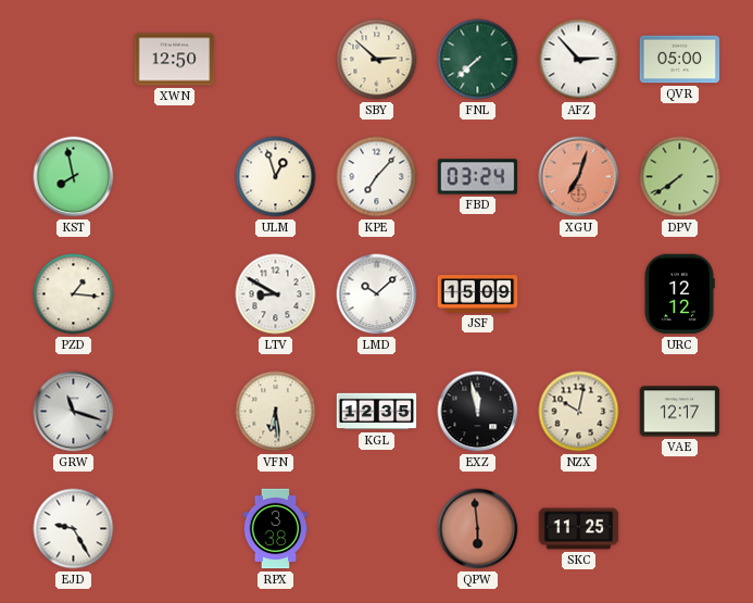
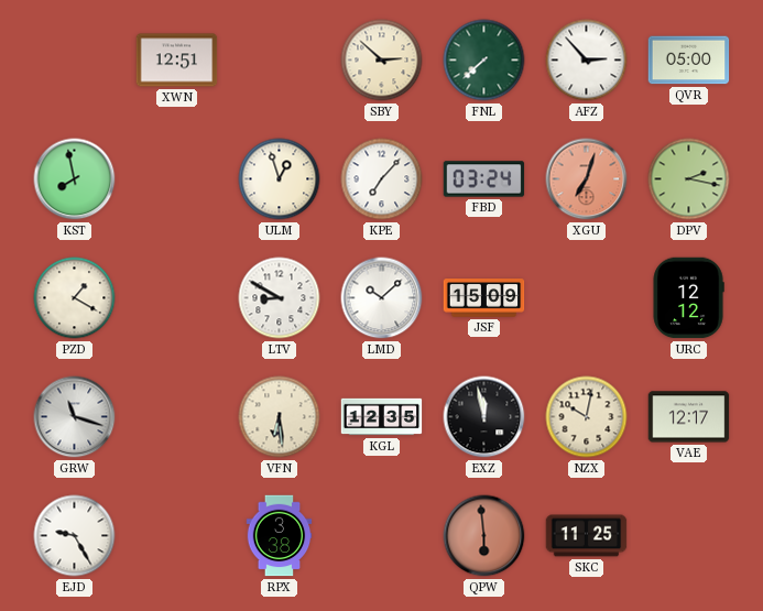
XWN: 12:50 -> 12:51
DPV: 7:39 -> 2:17
PZD: 1:16 -> 1:20
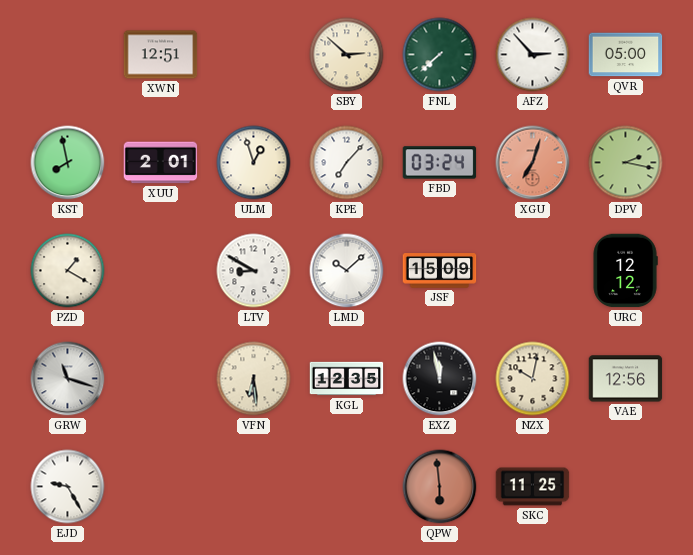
XUU: none -> 2:01
VAE: 12:17 -> 12:56
RPX: 3:38 -> none
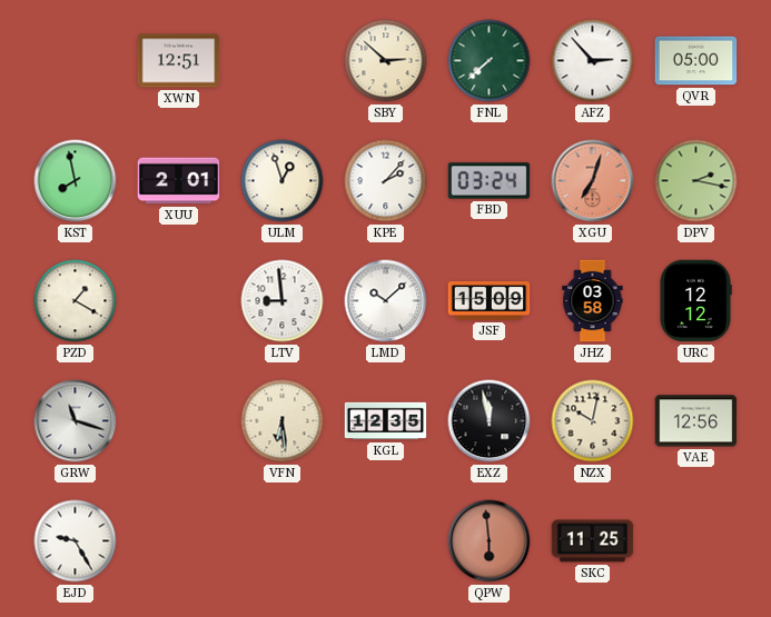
KPE: 7:07 -> 2:07
LTV: 8:50 -> 8:59
JHZ: none -> 03:58
